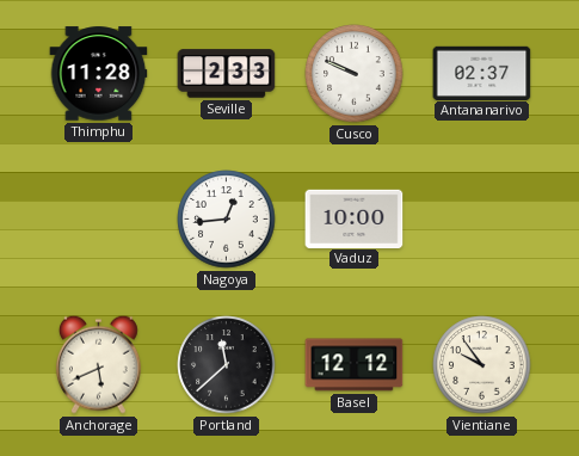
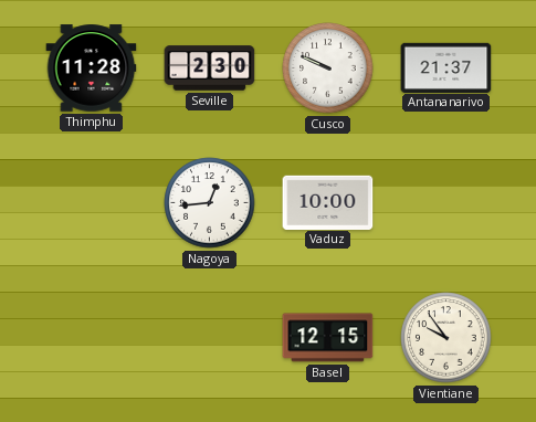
Seville: 2:33 -> 2:30
Antananarivo: 02:37 -> 21:37
Anchorage: 5:41 -> none
Portland: 11:38 -> none
Basel: 12:12 -> 12:15
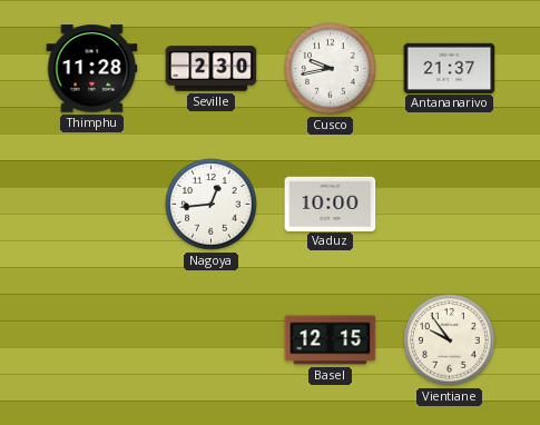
Cusco: 9:49 -> 9:43
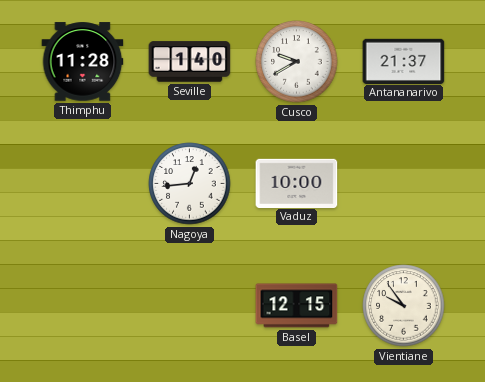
Seville: 2:30 -> 1:40
Cusco: 9:43 -> 9:40
